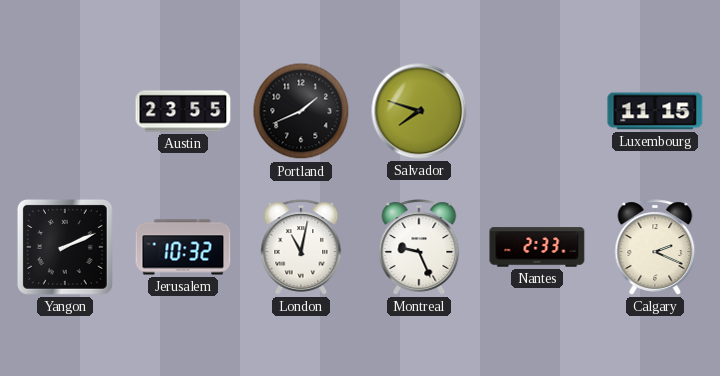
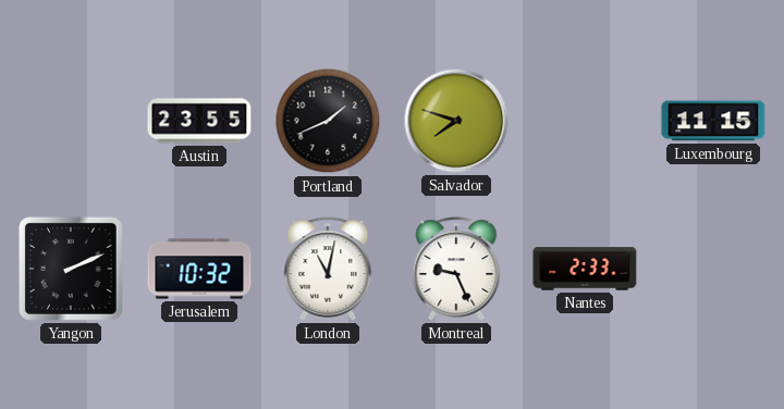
Calgary: 2:19 -> none
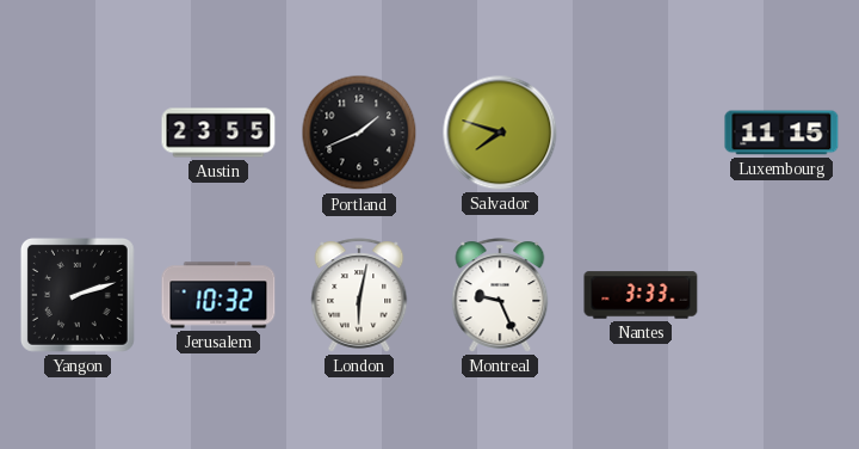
Yangon: 2:11 -> 2:12
London: 11:02 -> 6:02
Nantes: 2:33 -> 3:33
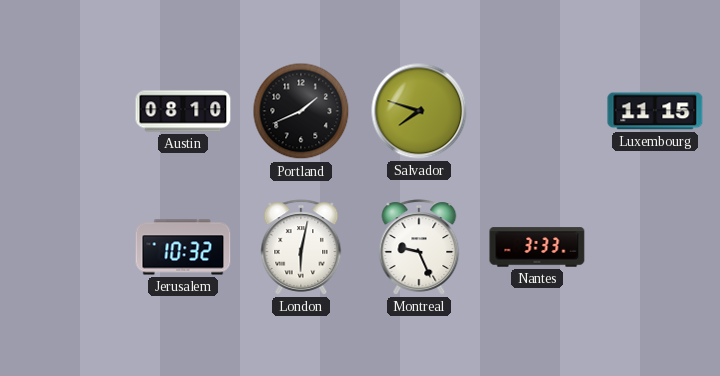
Austin: 23:55 -> 08:10
Yangon: 2:12 -> none
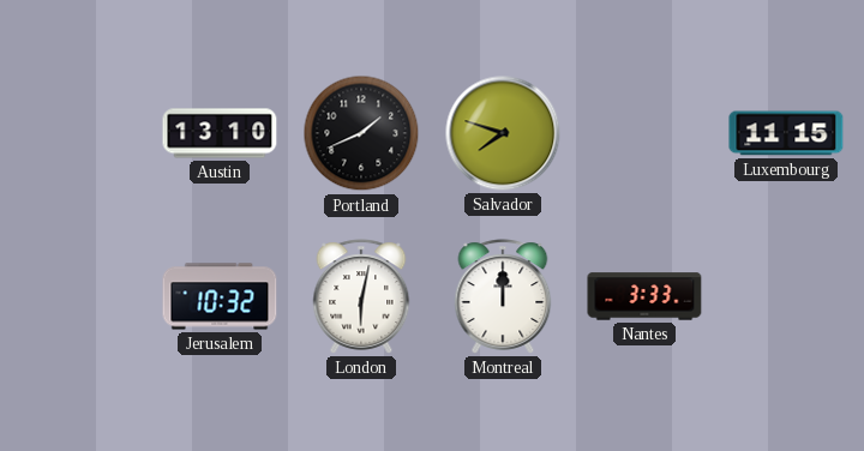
Austin: 08:10 -> 13:10
Montreal: 9:26 -> 12:00
